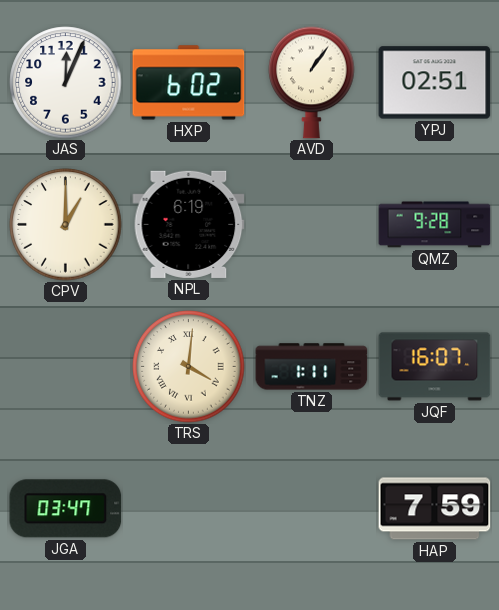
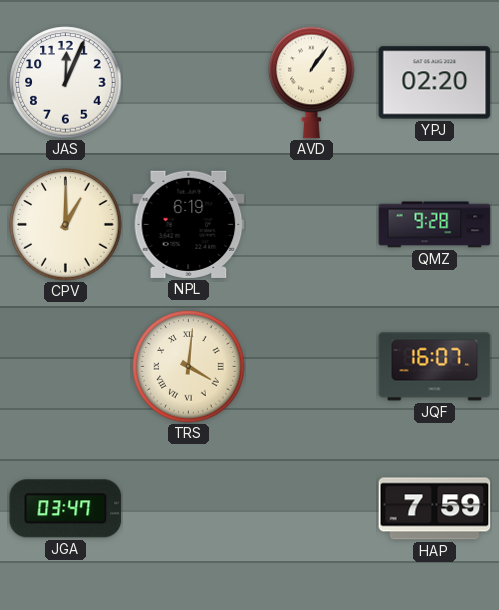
HXP: 6:02 -> none
YPJ: 02:51 -> 02:20
TNZ: 1:11 -> none
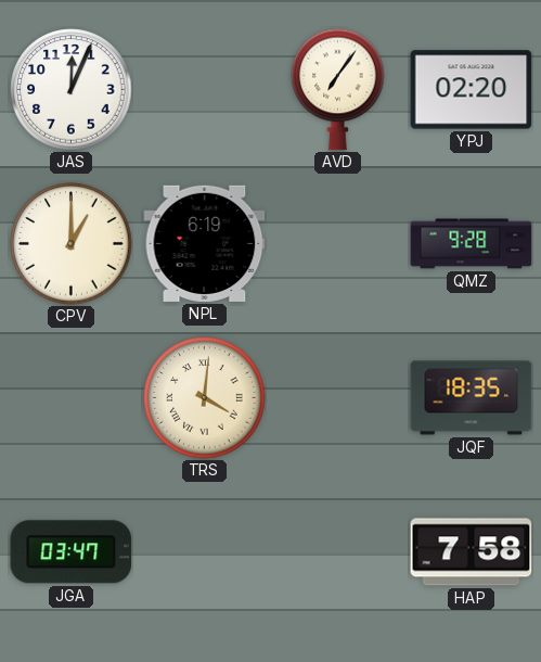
AVD: 1:06 -> 7:06
JQF: 16:07 -> 18:35
HAP: 7:59 -> 7:58
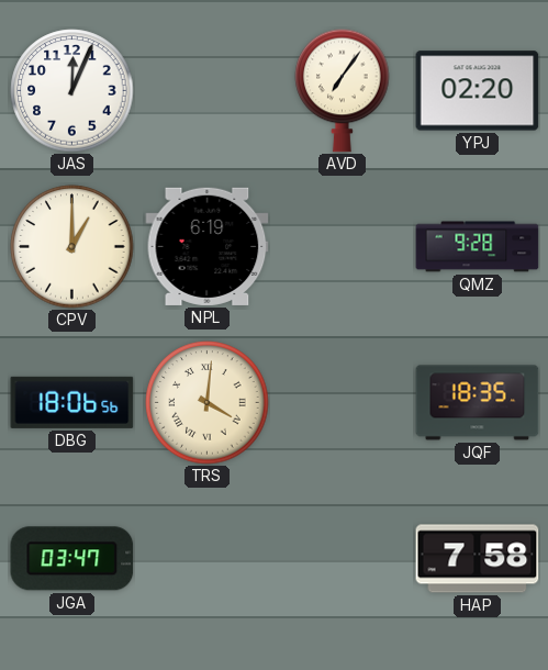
DBG: none -> 18:06
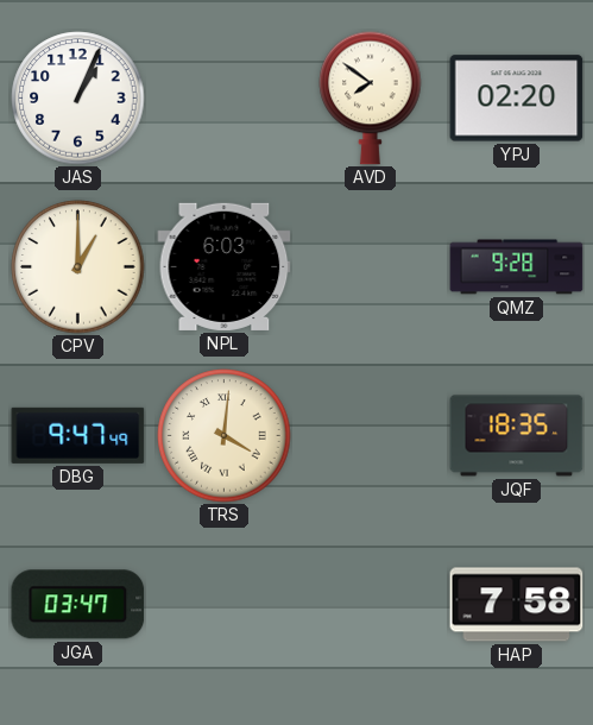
JAS: 12:04 -> 1:04
AVD: 7:06 -> 7:51
NPL: 6:19 -> 6:03
DBG: 18:06 -> 9:47
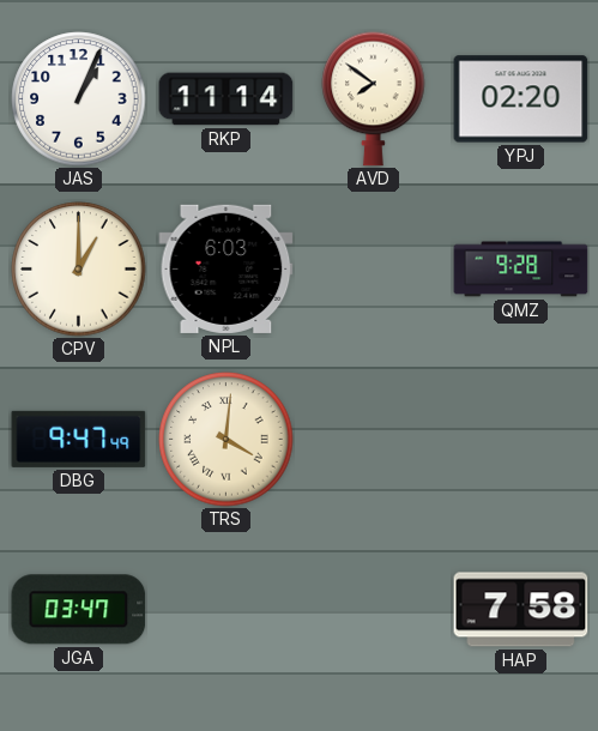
RKP: none -> 11:14
JQF: 18:35 -> none
